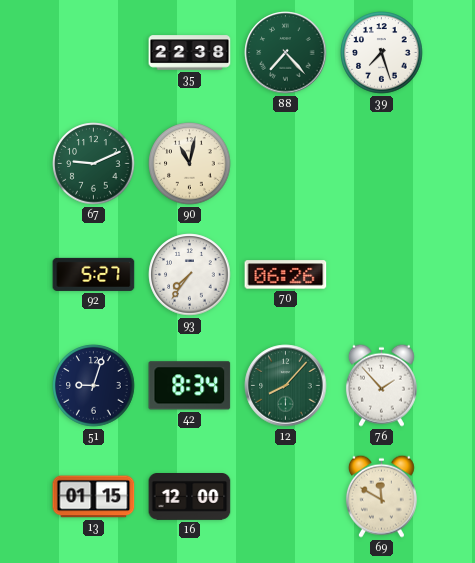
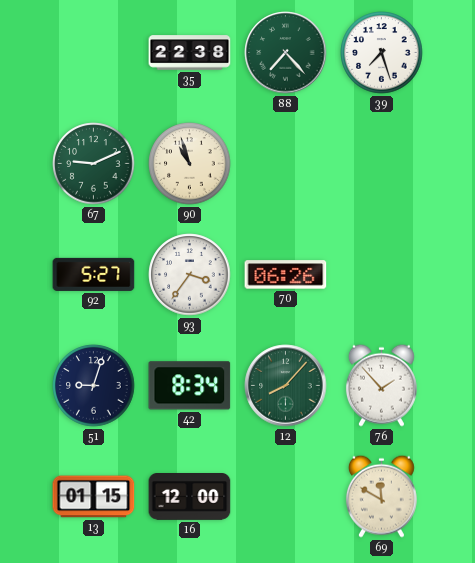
90: 11:02 -> 10:57
93: 7:36 -> 3:36
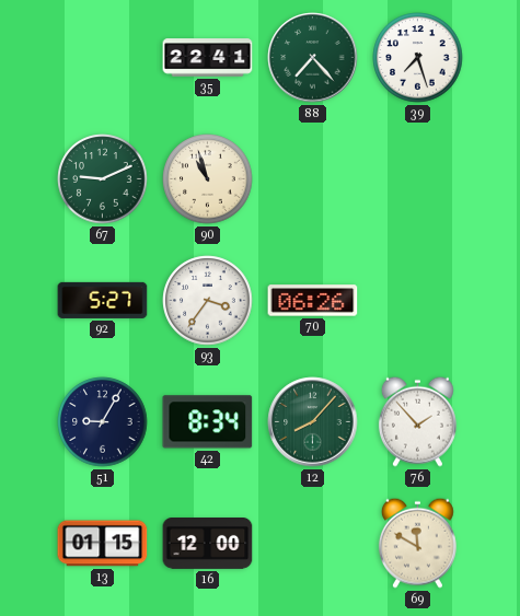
35: 22:38 -> 22:41
51: 9:03 -> 9:05
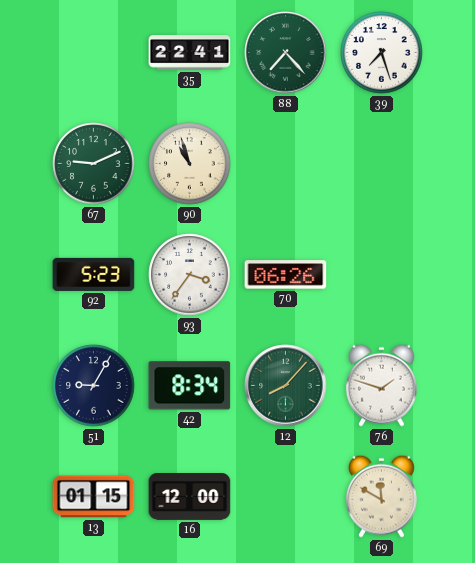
92: 5:27 -> 5:23
76: 1:53 -> 1:48
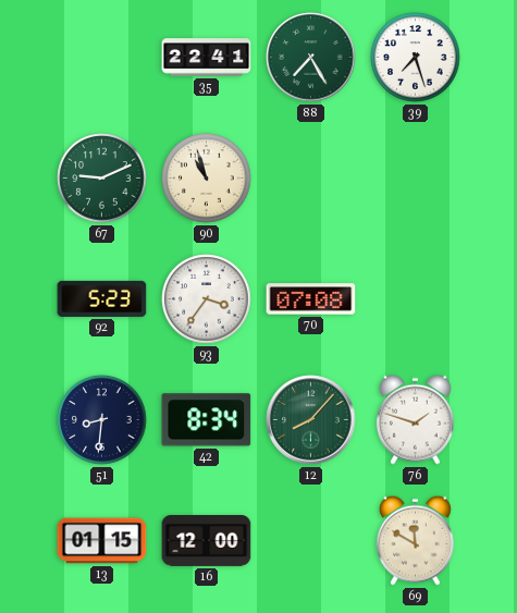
88: 7:23 -> 7:25
70: 06:26 -> 07:08
51: 9:05 -> 8:31
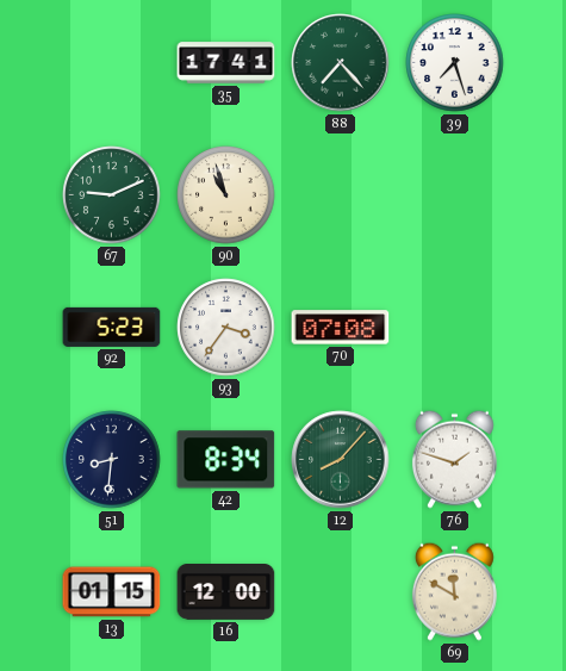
35: 22:41 -> 17:41
88: 7:25 -> 7:23
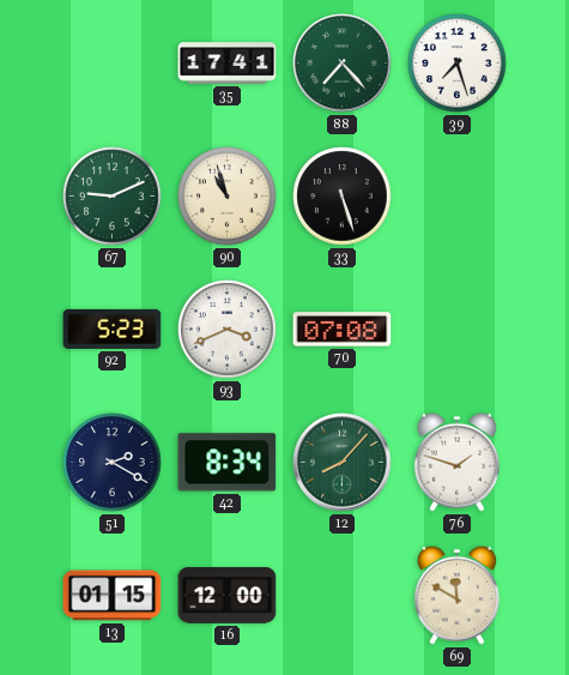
33: none -> 5:27
93: 3:36 -> 3:41
51: 8:31 -> 2:20
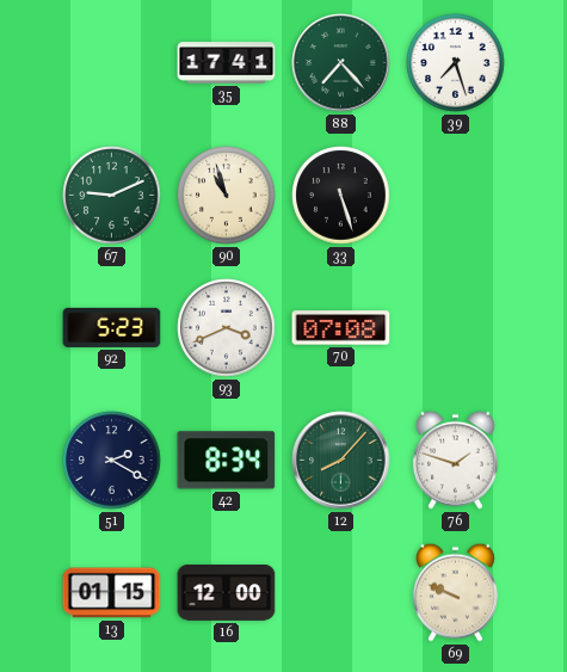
69: 11:50 -> 9:49
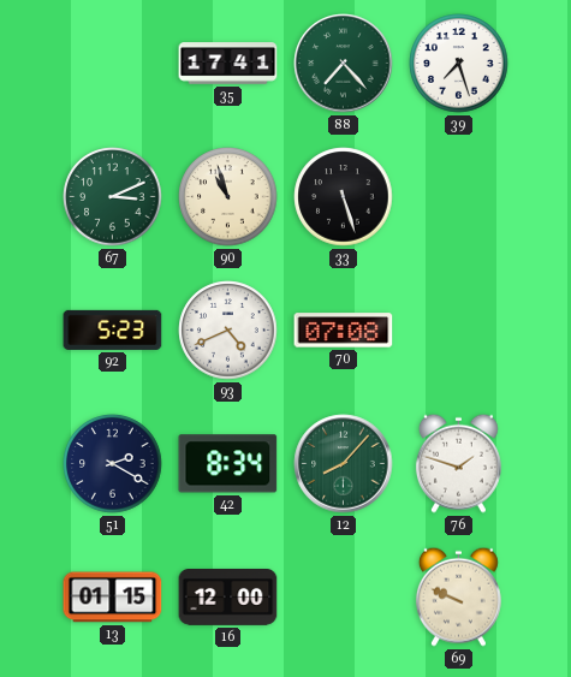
67: 9:11 -> 3:11
93: 3:41 -> 4:41
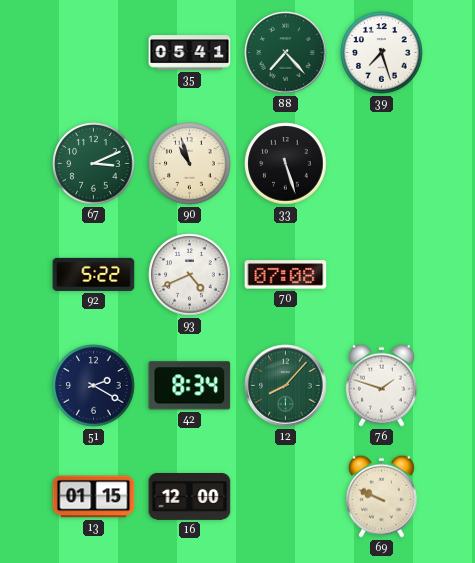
35: 17:41 -> 05:41
92: 5:23 -> 5:22
